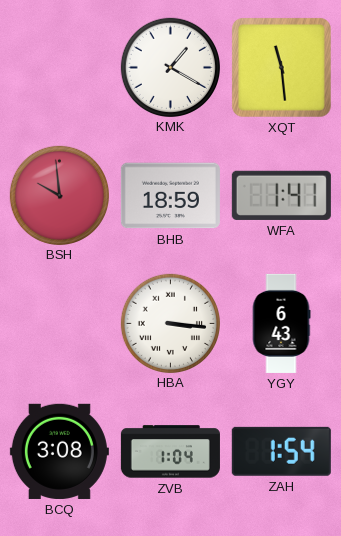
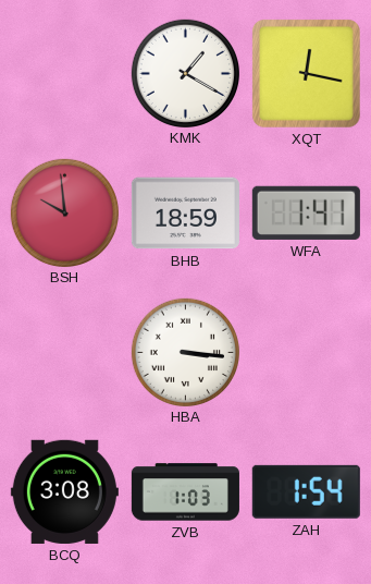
XQT: 11:29 -> 12:17
YGY: 6:43 -> none
ZVB: 1:04 -> 1:03
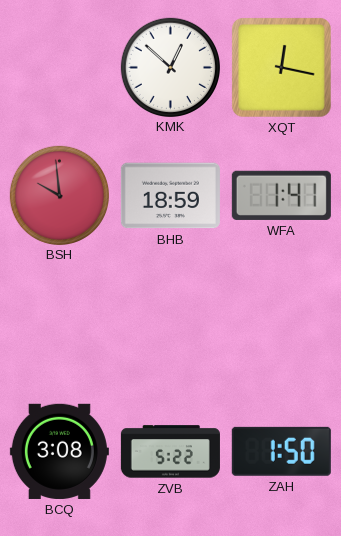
KMK: 1:20 -> 12:52
HBA: 3:16 -> none
ZVB: 1:03 -> 5:22
ZAH: 1:54 -> 1:50
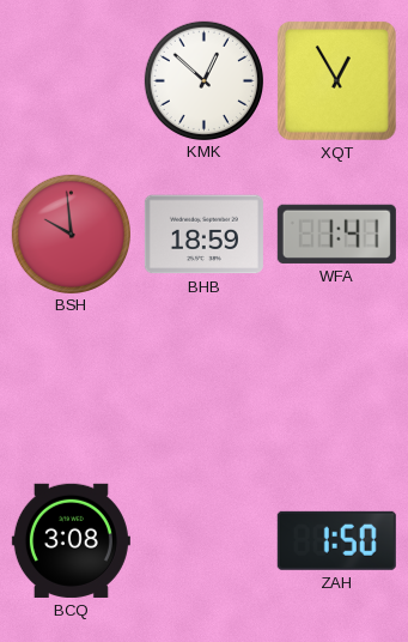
XQT: 12:17 -> 12:55
ZVB: 5:22 -> none
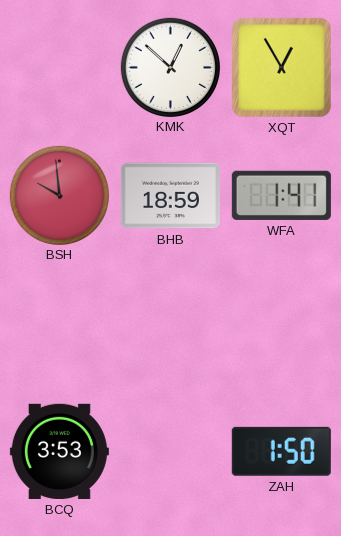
BCQ: 3:08 -> 3:53
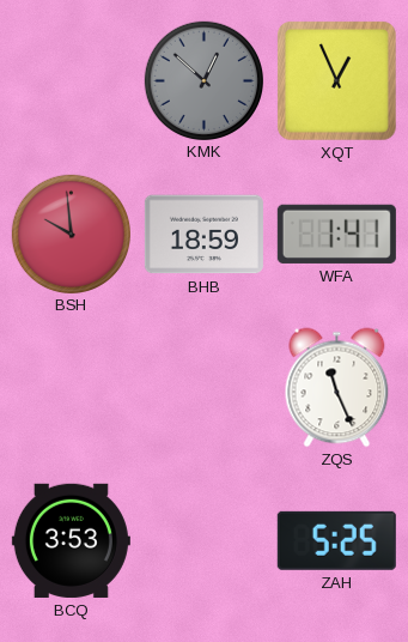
KMK dial: white -> grey
XQT: 12:55 -> 12:56
ZQS: none -> 11:26
ZAH: 1:50 -> 5:25
